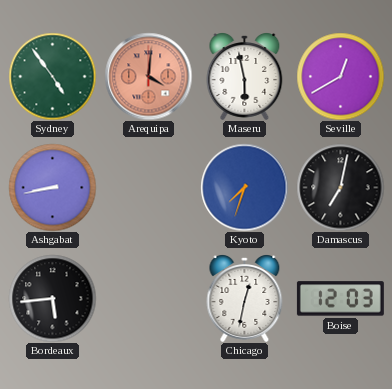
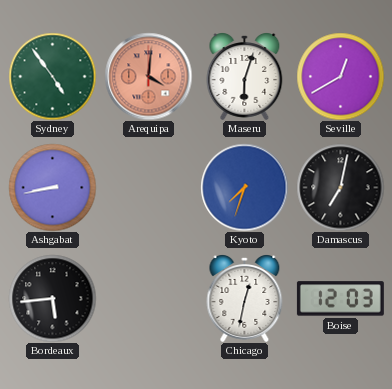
Maseru: 5:58 -> 6:03
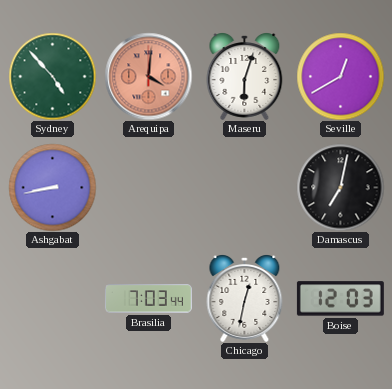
Sydney: 4:54 -> 4:53
Kyoto: 7:33 -> none
Bordeaux: 5:44 -> none
Brasilia: none -> 7:03
